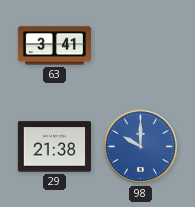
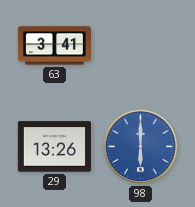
29: 21:38 -> 13:26
98: 10:00 -> 6:00
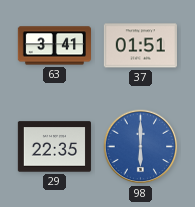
37: none -> 01:51
29: 13:26 -> 22:35
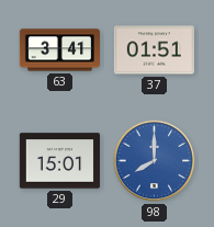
29: 22:35 -> 15:01
98: 6:00 -> 8:00
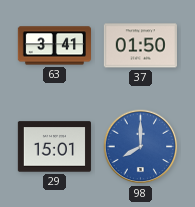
37: 01:51 -> 01:50
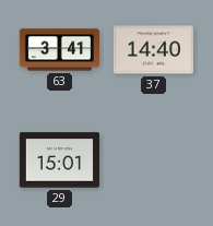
37: 01:50 -> 14:40
98: 8:00 -> none
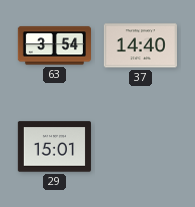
63: 3:41 -> 3:54
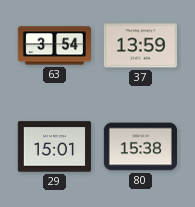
37: 14:40 -> 13:59
80: none -> 15:38
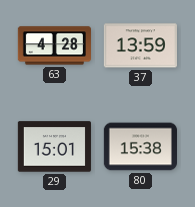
63: 3:54 -> 4:28
